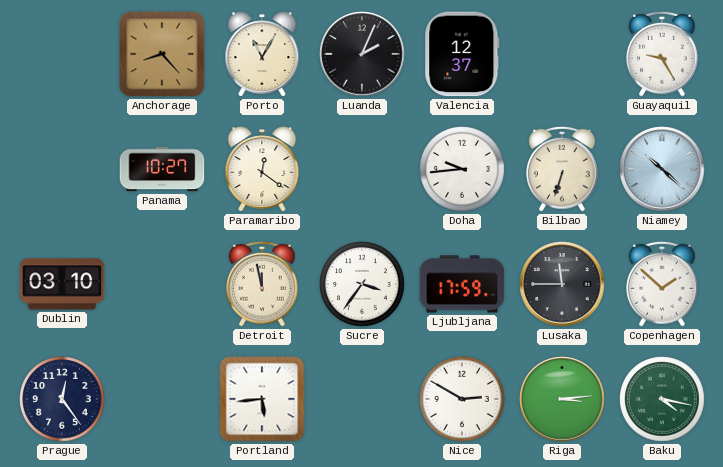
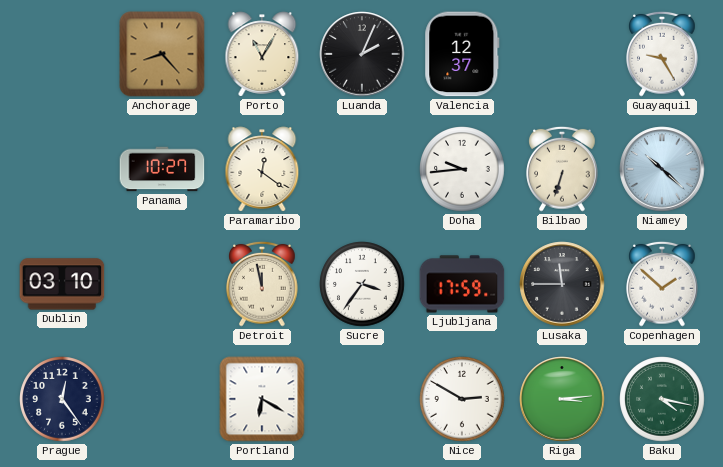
Portland: 5:44 -> 6:20
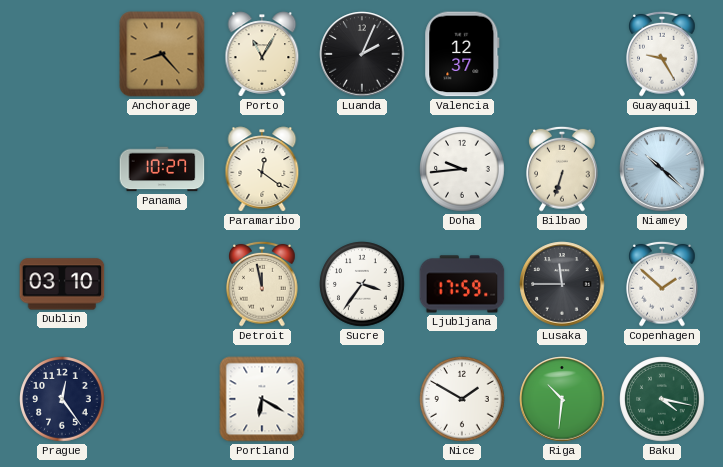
Nice: 2:50 -> 1:50
Riga: 3:14 -> 10:31
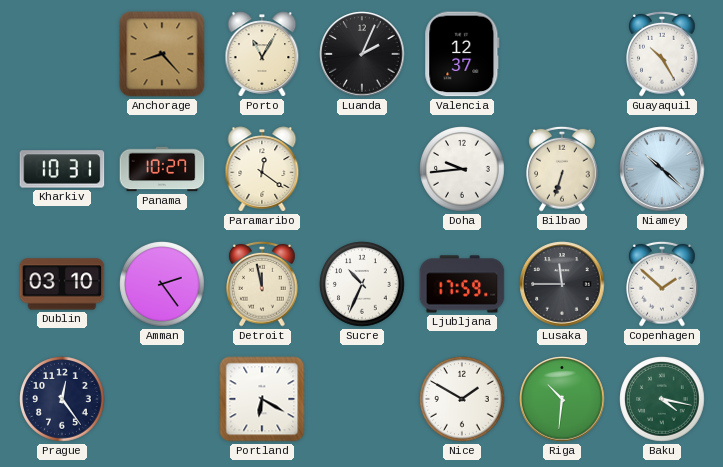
Guayaquil: 9:25 -> 10:25
Kharkiv: none -> 10:31
Amman: none -> 2:24
Sucre: 3:36 -> 10:34
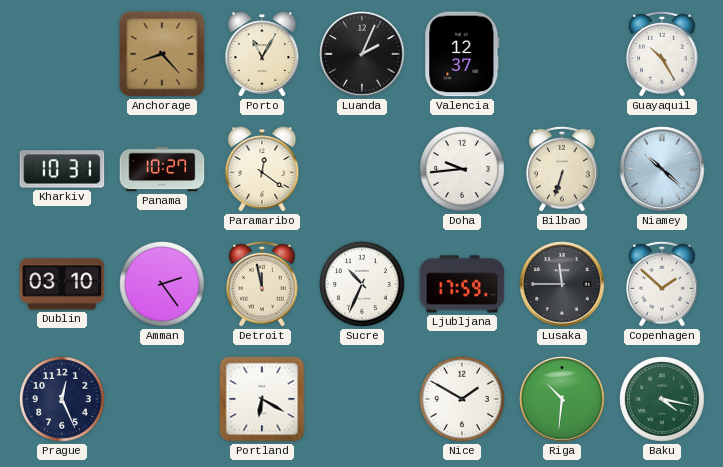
Prague: 12:24 -> 12:26
